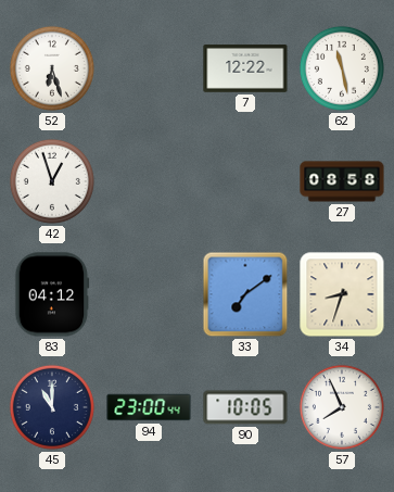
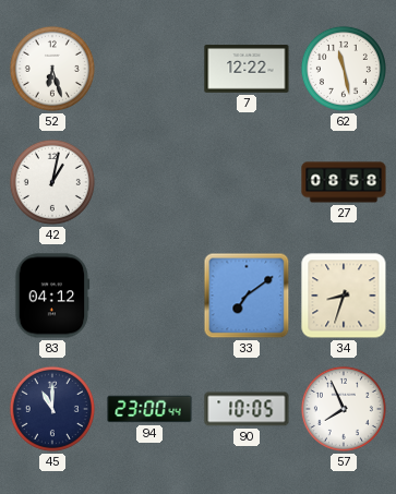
42: 12:57 -> 1:02
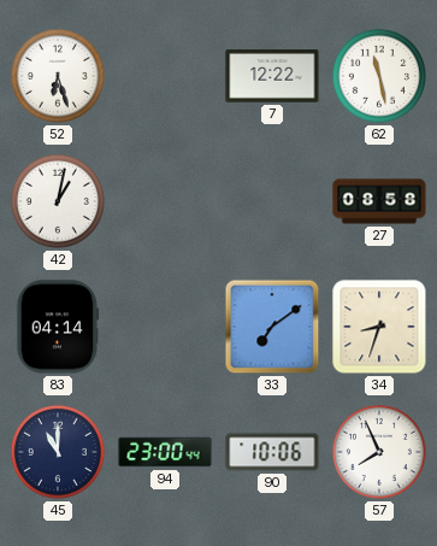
83: 04:12 -> 04:14
90: 10:05 -> 10:06
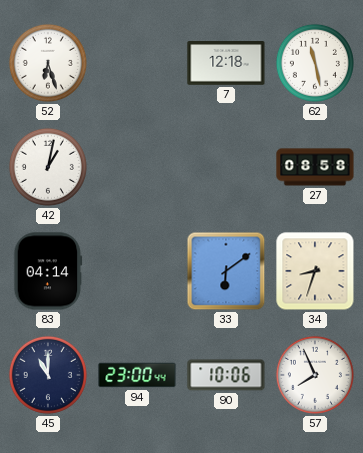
7: 12:22 -> 12:18
33: 7:09 -> 6:09
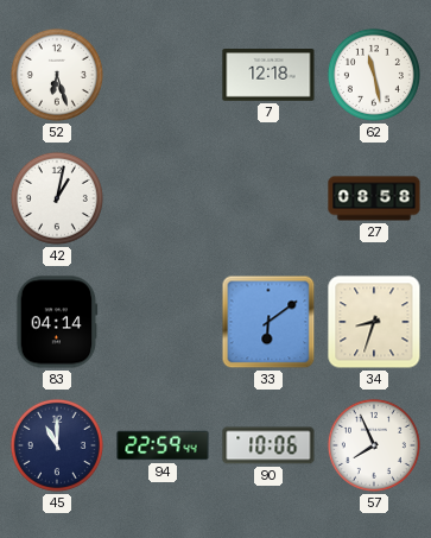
94: 23:00 -> 22:59
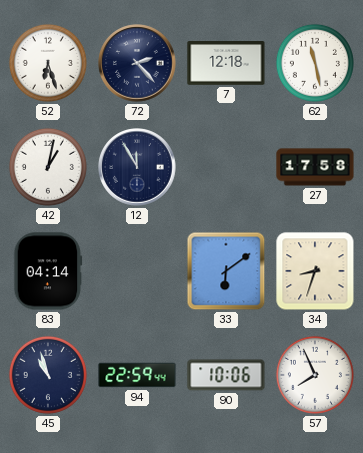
72: none -> 2:23
12: none -> 11:55
27: 08:58 -> 17:58
45: 11:00 -> 10:57
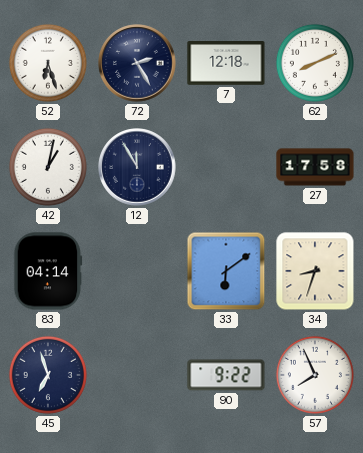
72: 2:23 -> 2:25
62: 11:28 -> 8:11
45: 10:57 -> 6:57
94: 22:59 -> none
90: 10:06 -> 9:22
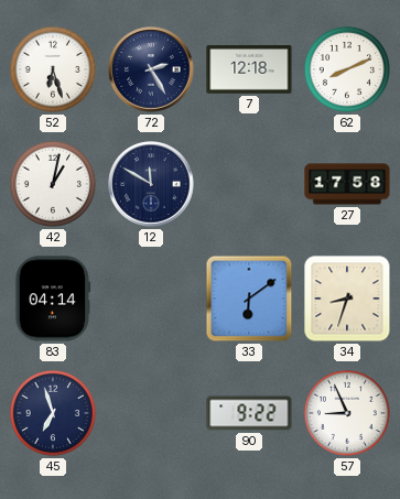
12: 11:55 -> 11:50
57: 7:56 -> 8:56
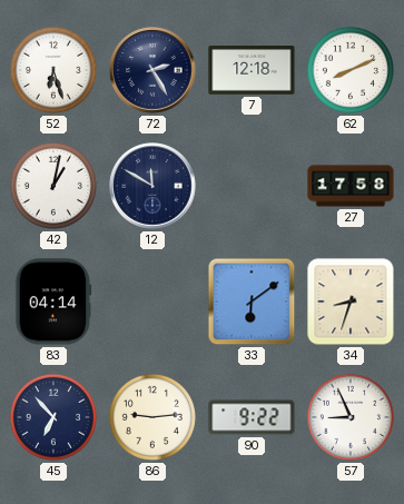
45: 6:57 -> 6:53
86: none -> 9:14
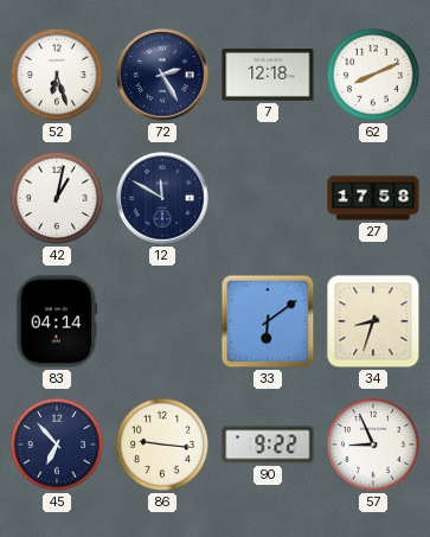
86: 9:14 -> 9:16
